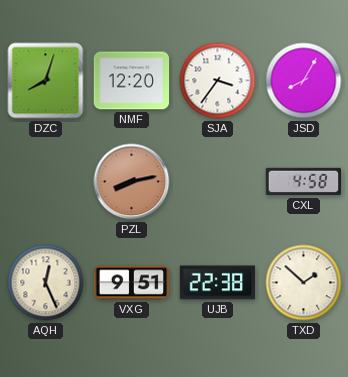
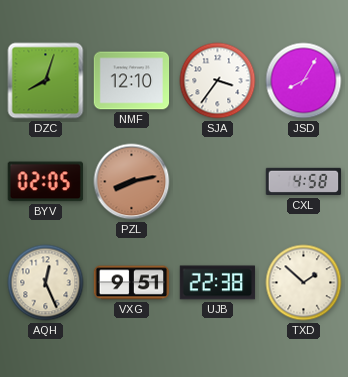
NMF: 12:20 -> 12:10
BYV: none -> 02:05
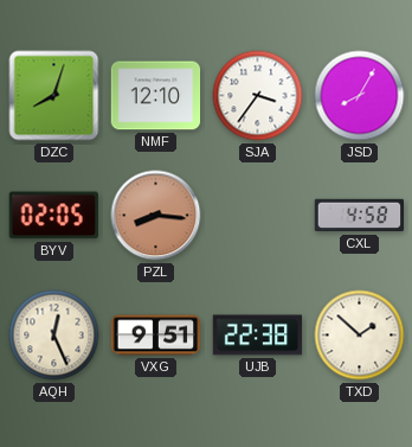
PZL: 8:13 -> 8:16
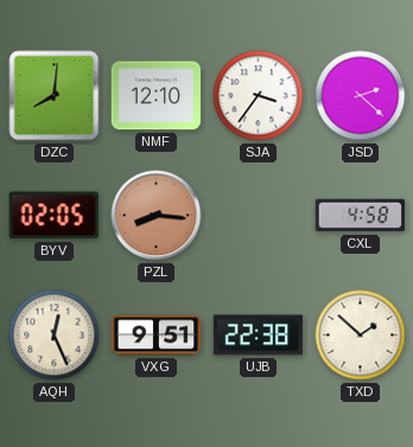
DZC: 8:03 -> 8:01
JSD: 8:05 -> 2:22
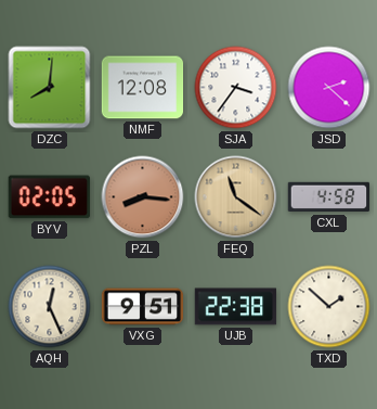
NMF: 12:10 -> 12:08
FEQ: none -> 11:21
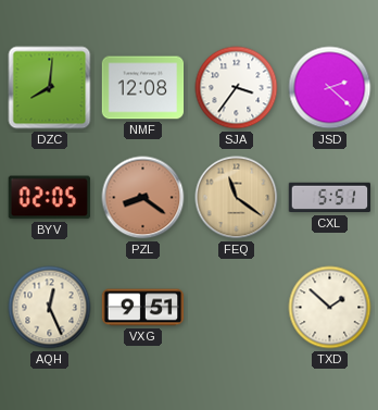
PZL: 8:16 -> 8:21
CXL: 4:58 -> 5:51
UJB: 22:38 -> none
